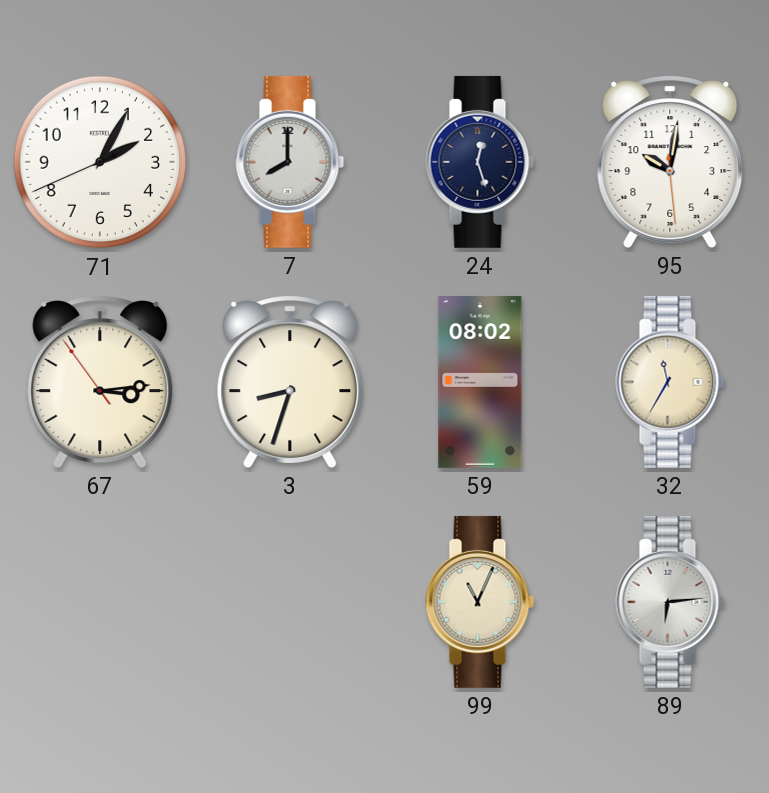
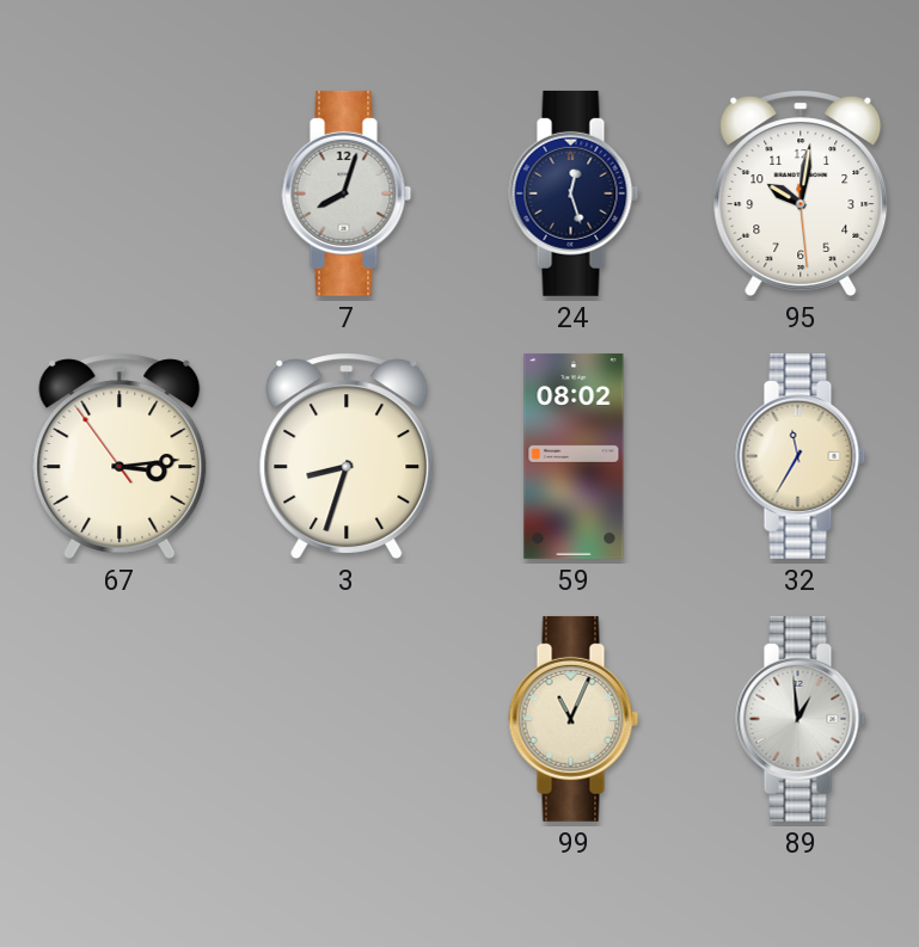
71: 2:04 -> none
7: 8:00 -> 8:03
89: 6:14 -> 12:59
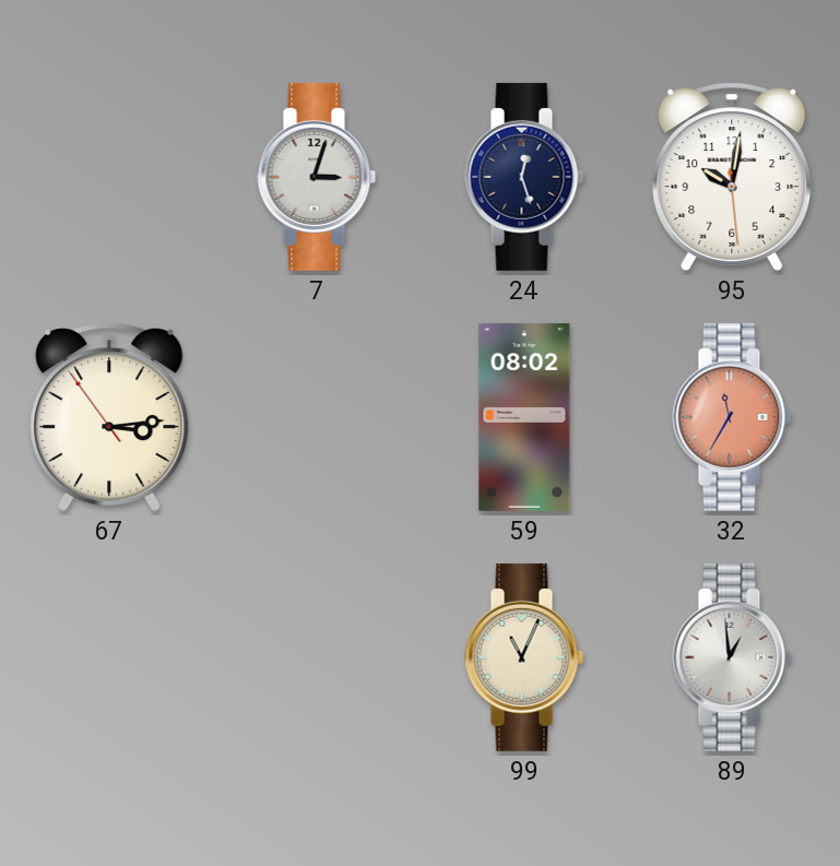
7: 8:03 -> 3:03
3: 8:33 -> none
32 dial: cream -> salmon
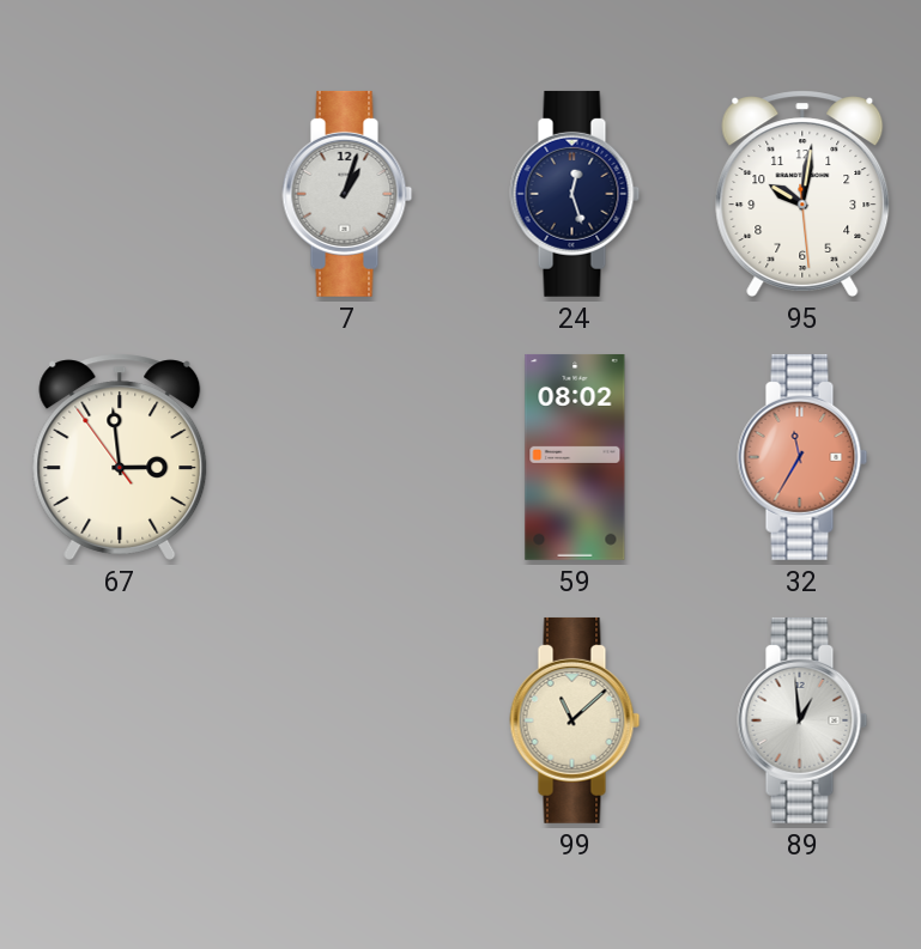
7: 3:03 -> 1:03
67: 3:13 -> 2:58
99: 11:04 -> 11:08
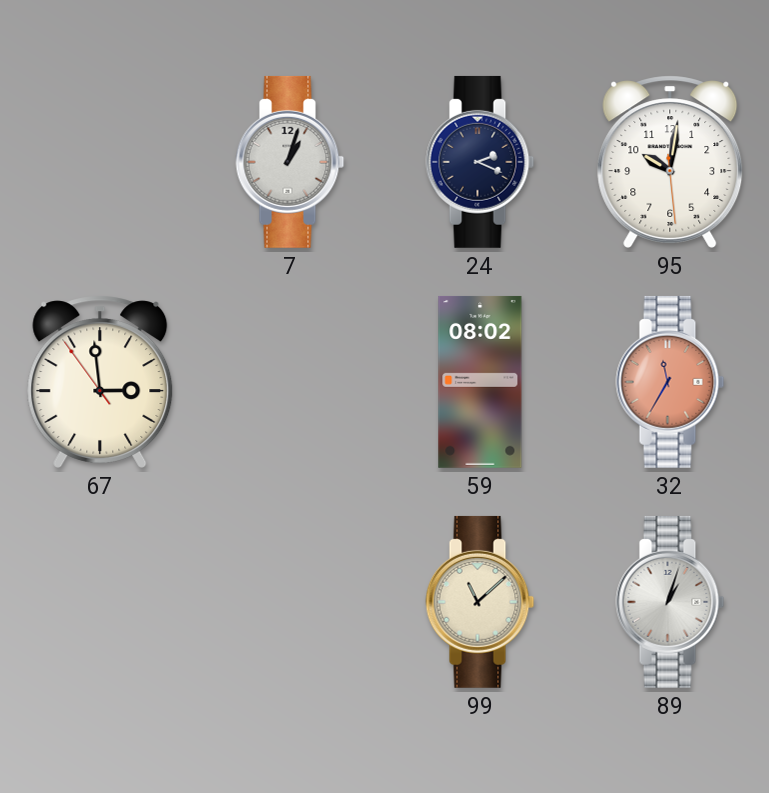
24: 12:27 -> 2:19
89: 12:59 -> 1:03
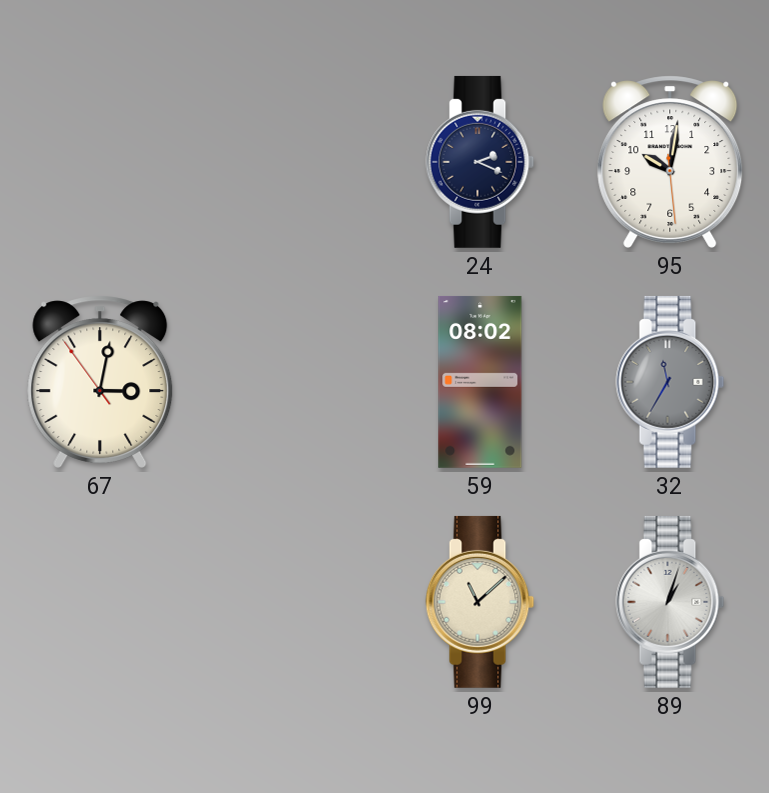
7: 1:03 -> none
67: 2:58 -> 3:01
32 dial: salmon -> grey
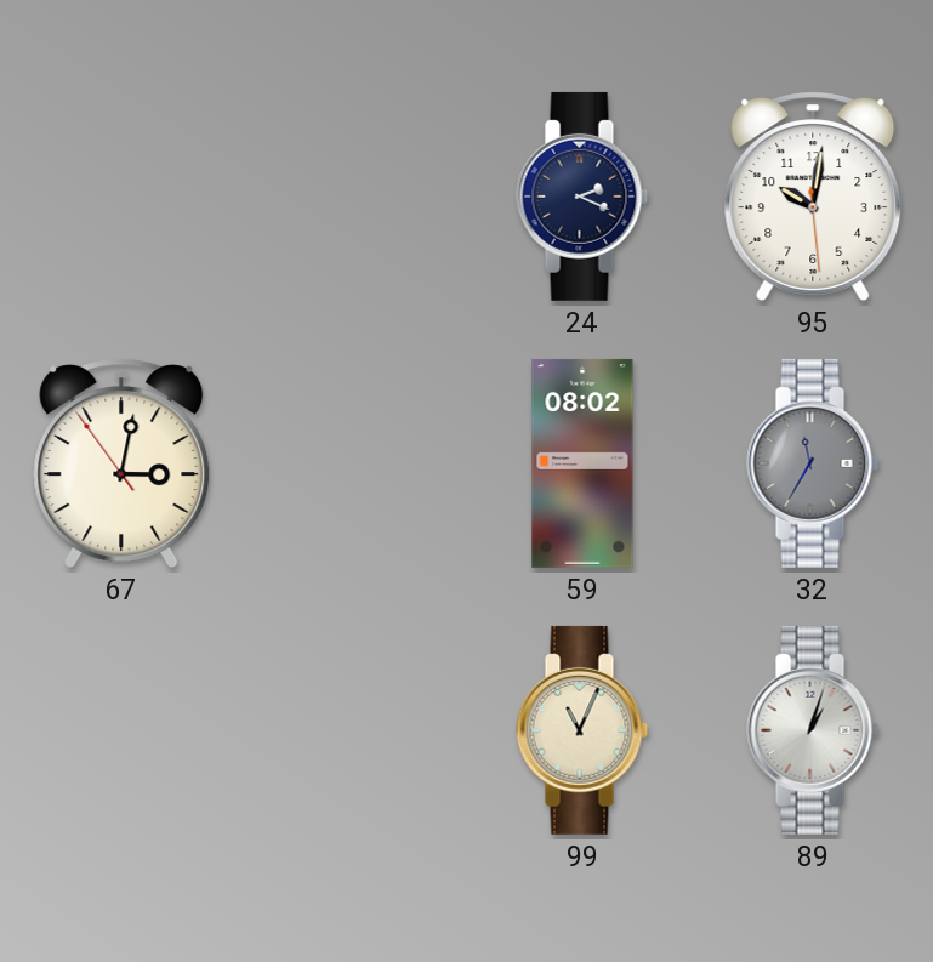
99: 11:08 -> 11:04
